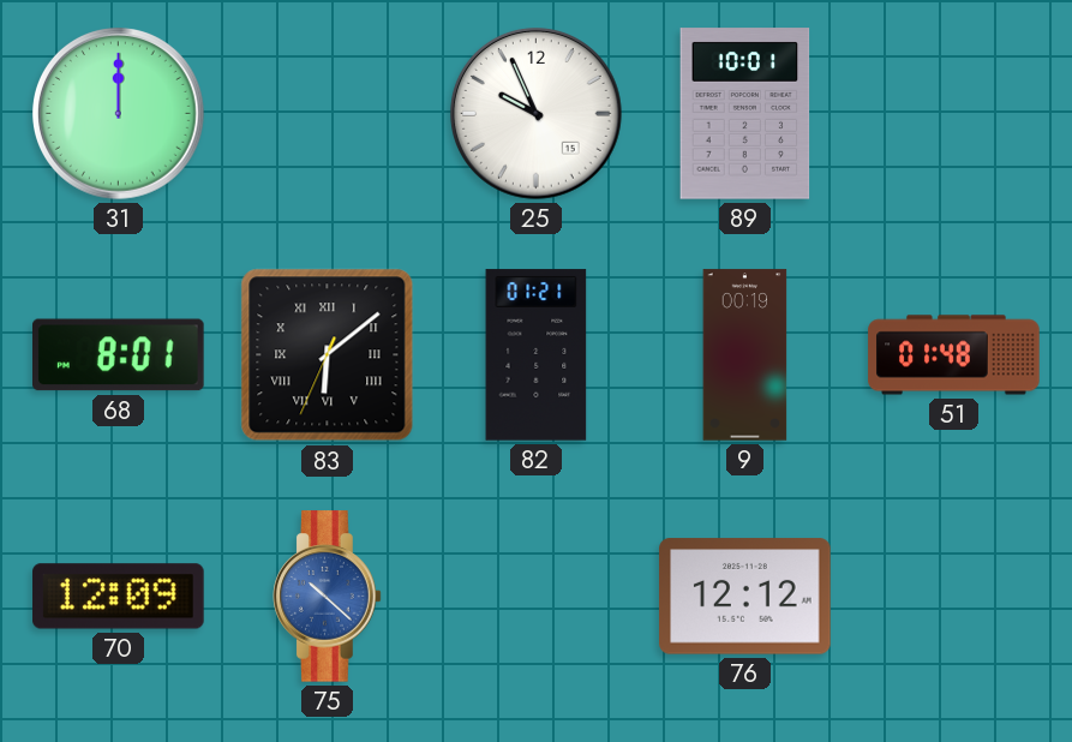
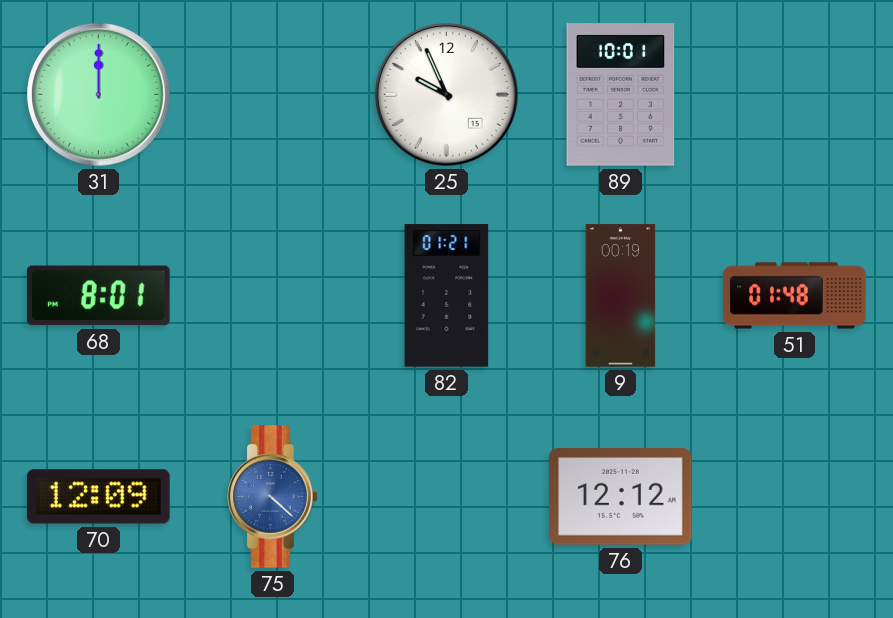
83: 6:08 -> none
75: 10:22 -> 4:22
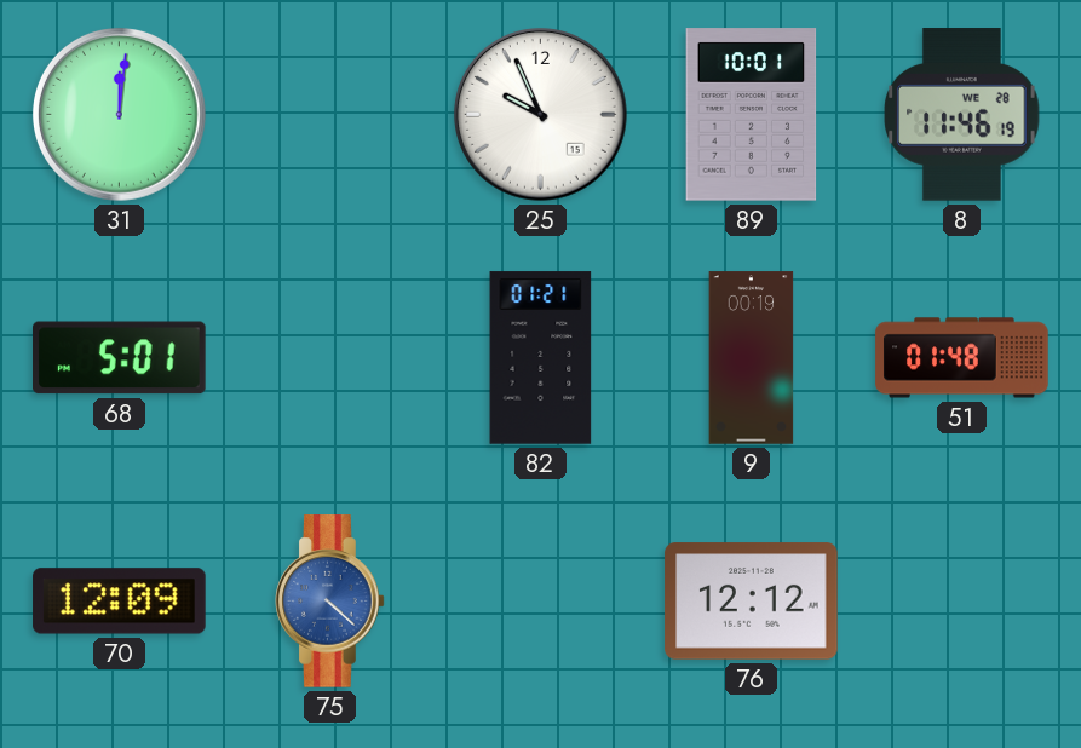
31: 12:00 -> 12:01
8: none -> 11:46
68: 8:01 -> 5:01
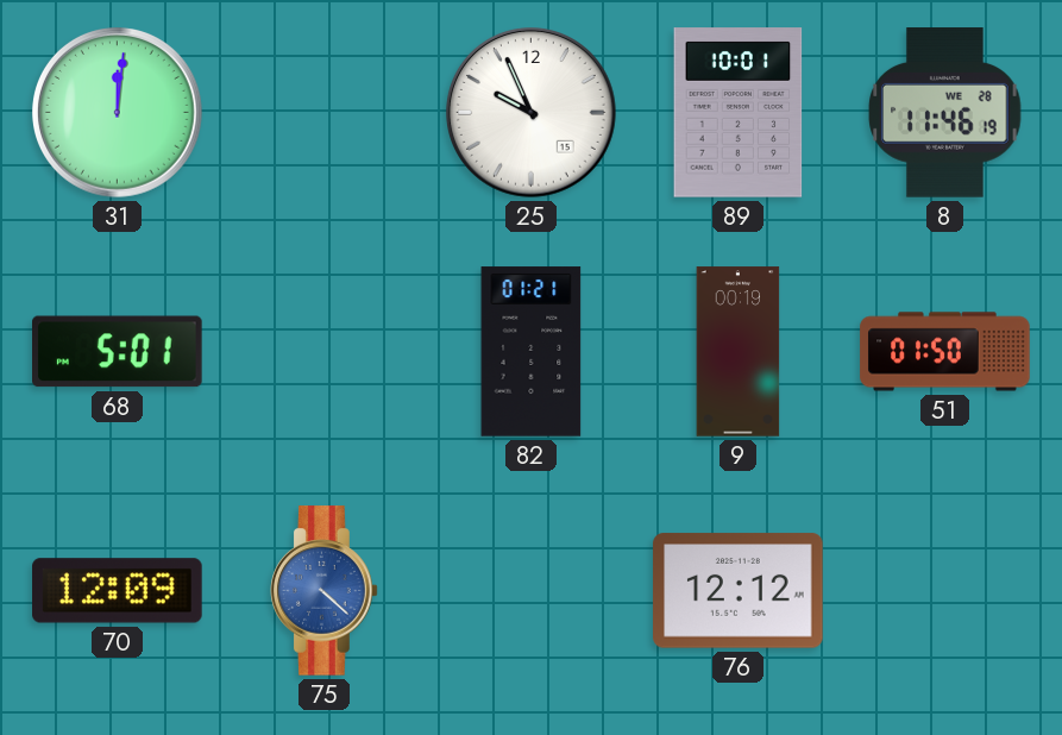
51: 01:48 -> 01:50
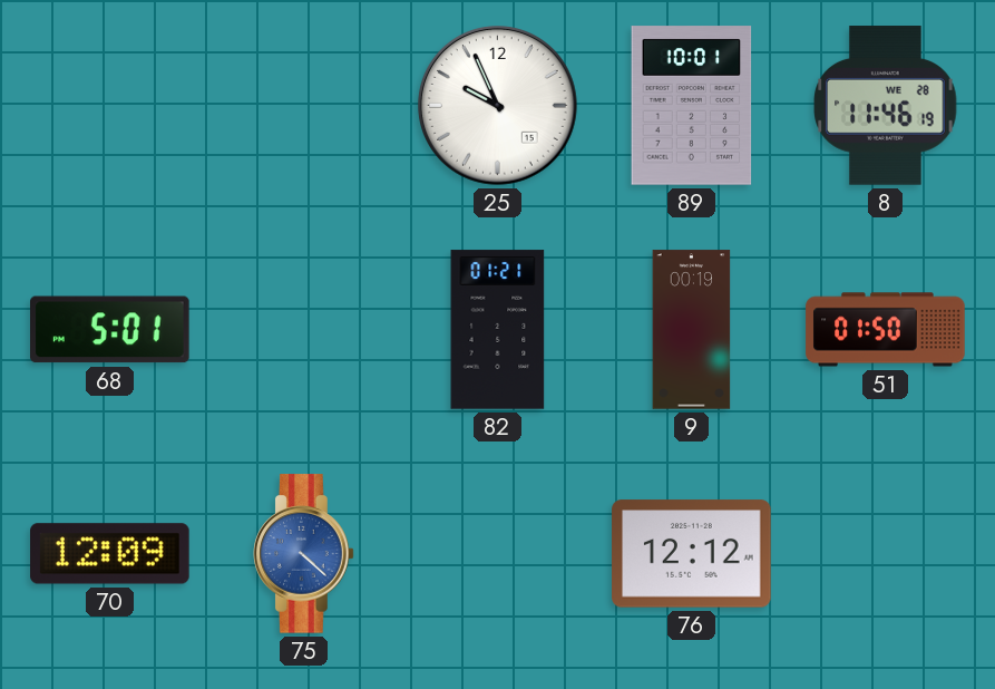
31: 12:01 -> none
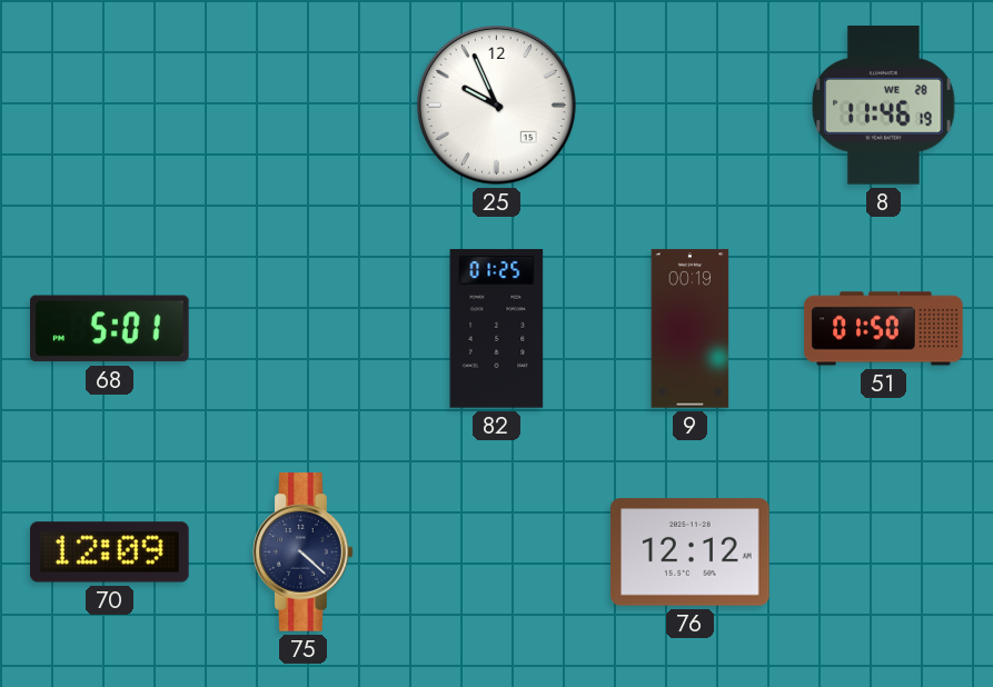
89: 10:01 -> none
82: 01:21 -> 01:25
75 dial: blue -> navy
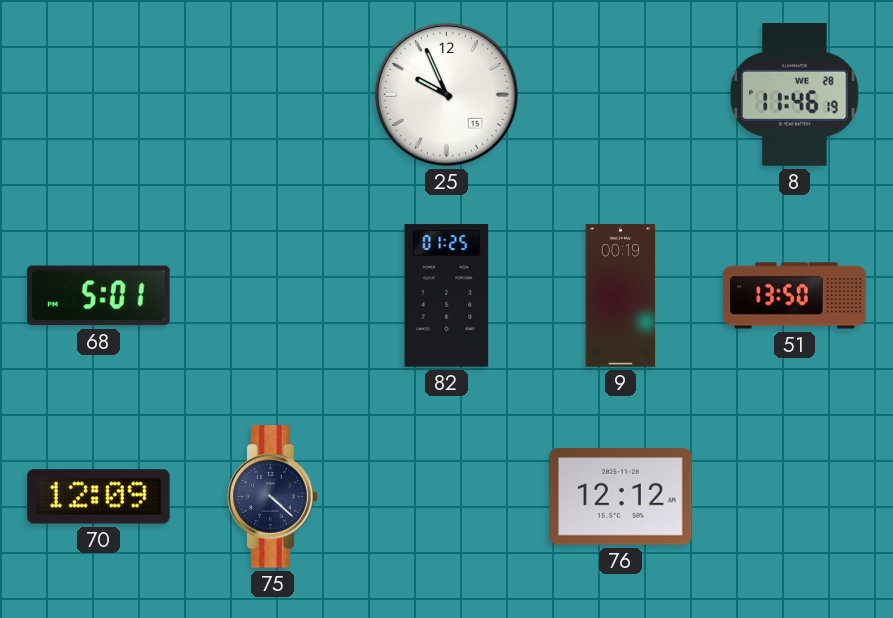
51: 01:50 -> 13:50
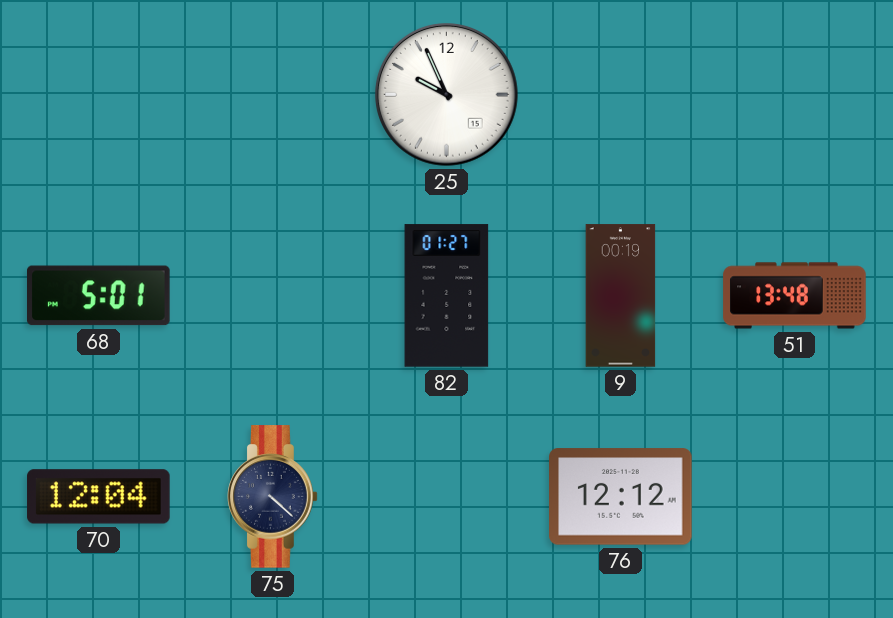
8: 11:46 -> none
82: 01:25 -> 01:27
51: 13:50 -> 13:48
70: 12:09 -> 12:04
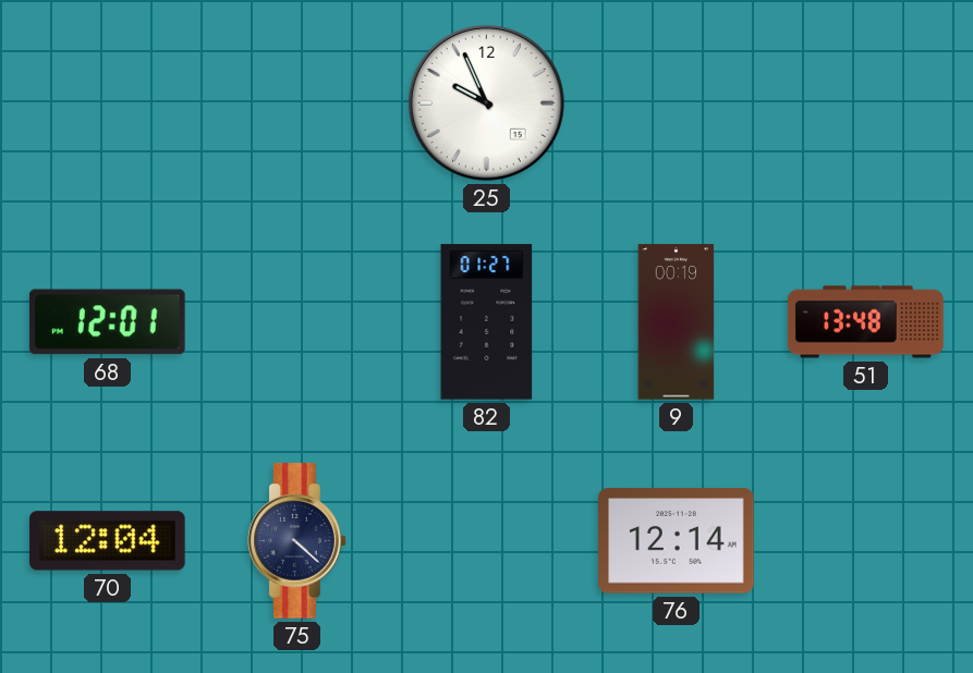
68: 5:01 -> 12:01
76: 12:12 -> 12:14
